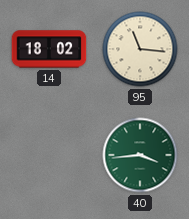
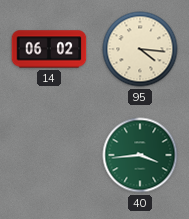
14: 18:02 -> 06:02
95: 11:16 -> 4:16
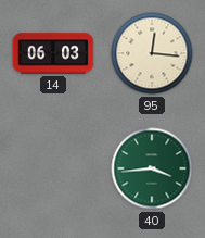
14: 06:02 -> 06:03
95: 4:16 -> 12:16
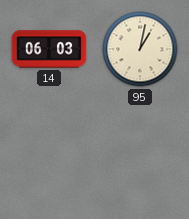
95: 12:16 -> 1:02
40: 3:44 -> none
